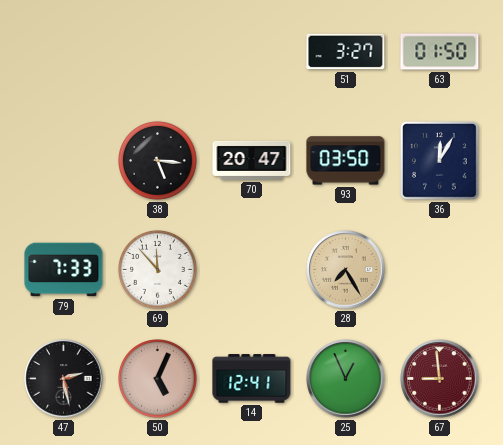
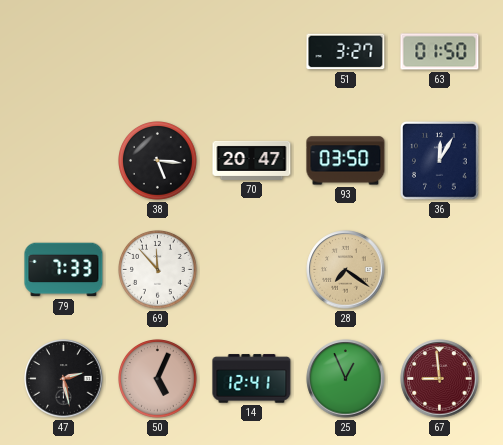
28: 7:25 -> 7:21
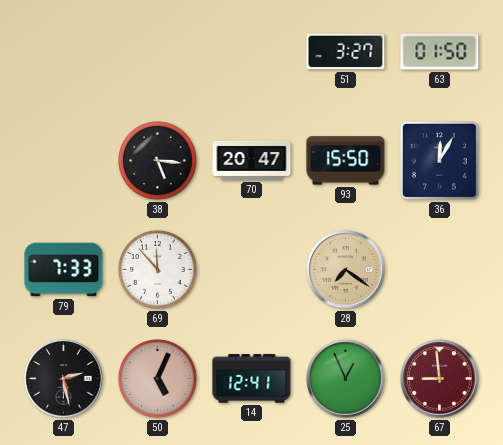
93: 03:50 -> 15:50
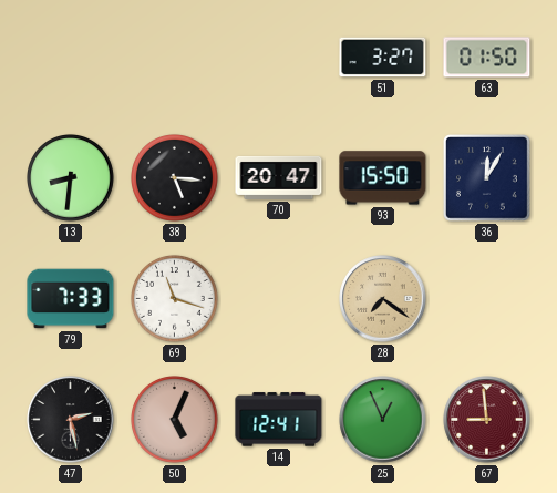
13: none -> 8:31
69: 11:53 -> 11:18
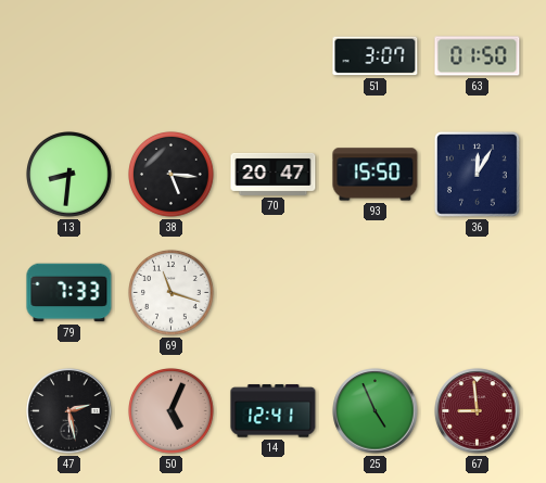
51: 3:27 -> 3:07
28: 7:21 -> none
25: 12:56 -> 4:56
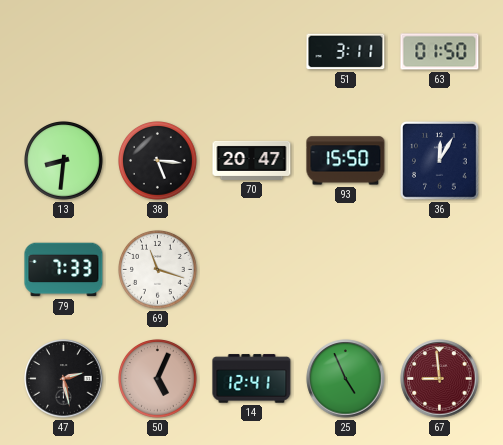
51: 3:07 -> 3:11
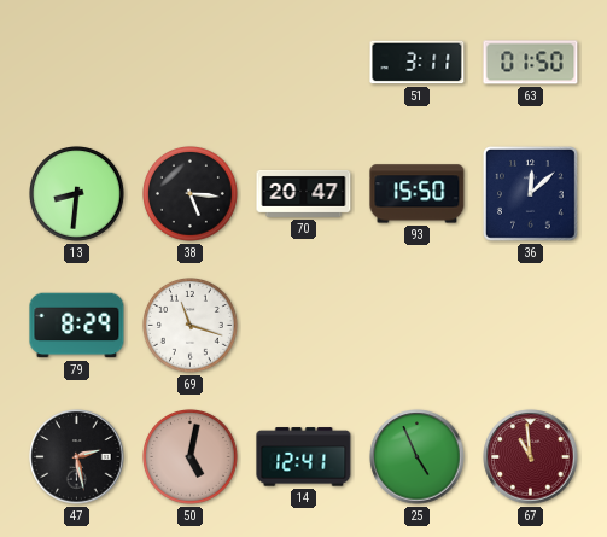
36: 12:05 -> 12:08
79: 7:33 -> 8:29
50: 5:04 -> 5:02
67: 8:59 -> 10:59
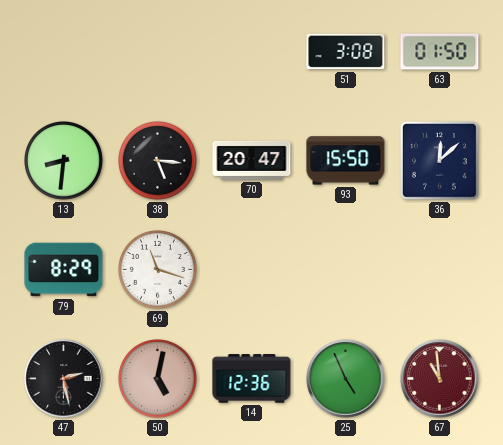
51: 3:11 -> 3:08
14: 12:41 -> 12:36
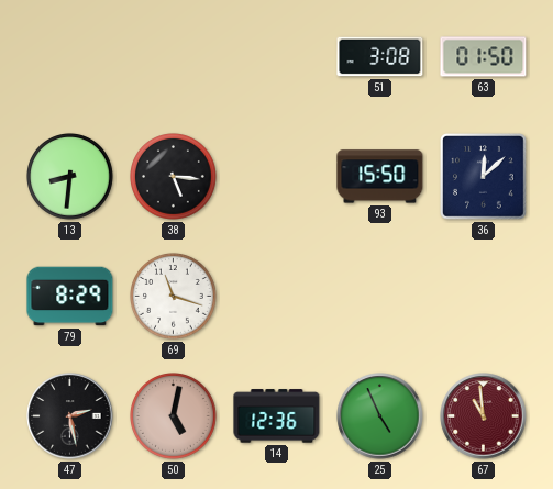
70: 20:47 -> none
